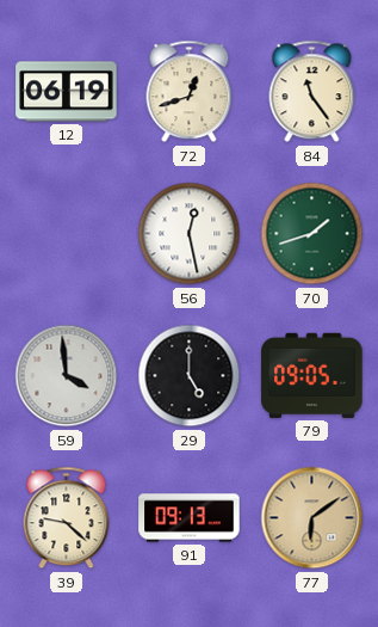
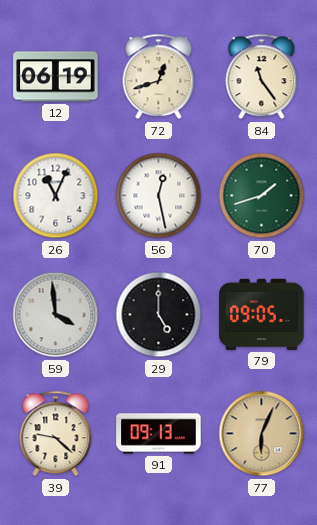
26: none -> 11:04
77: 6:09 -> 6:04
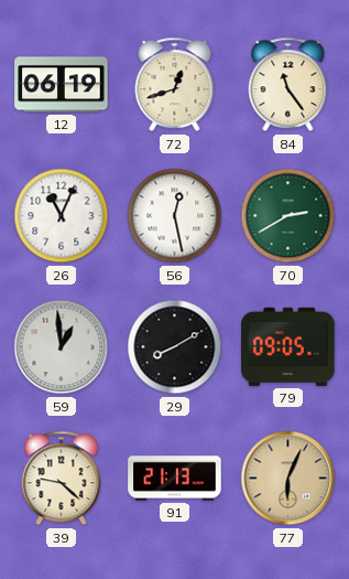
70: 1:42 -> 2:40
59: 3:59 -> 12:59
29: 5:00 -> 8:10
91: 09:13 -> 21:13
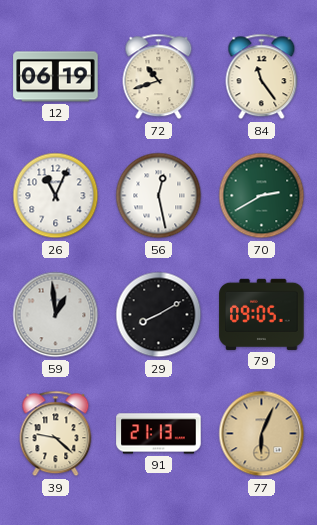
72: 12:42 -> 10:42
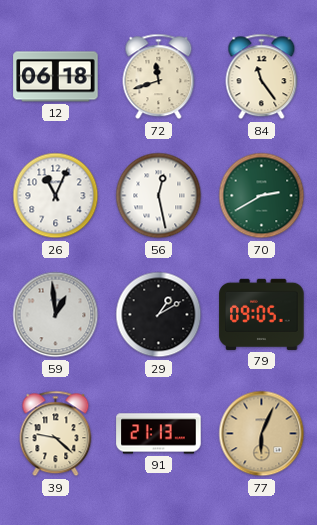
12: 06:19 -> 06:18
72: 10:42 -> 11:42
29: 8:10 -> 1:10
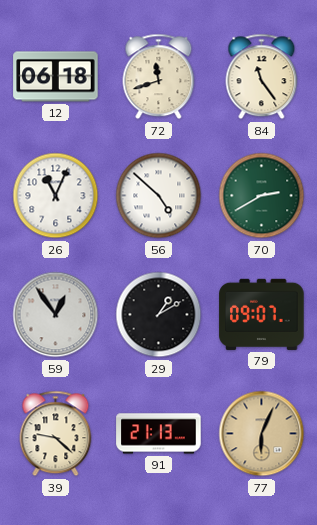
56: 12:28 -> 4:52
59: 12:59 -> 12:54
79: 09:05 -> 09:07
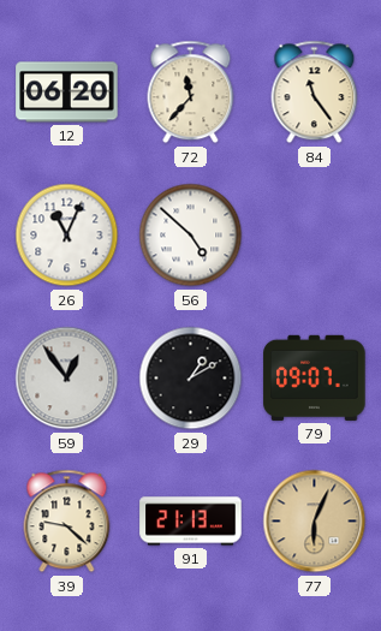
12: 06:18 -> 06:20
72: 11:42 -> 11:37
70: 2:40 -> none
